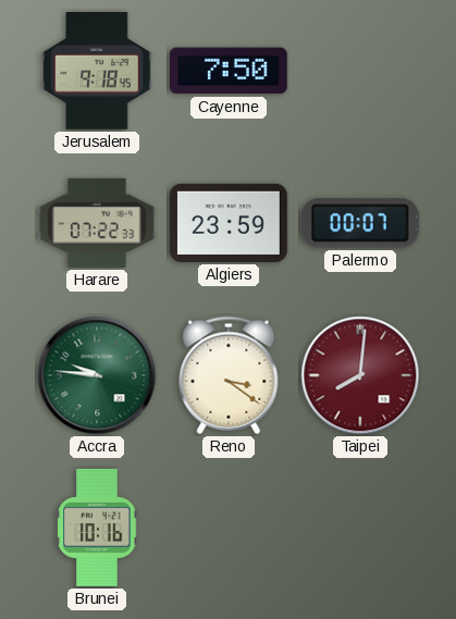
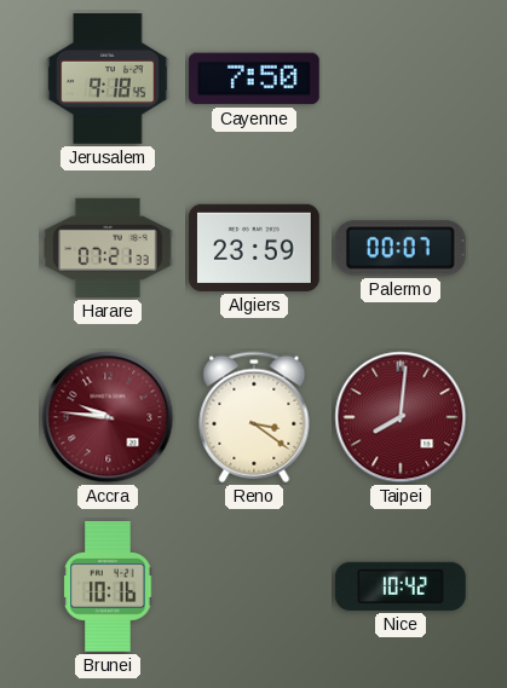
Harare: 07:22 -> 07:21
Accra dial: green -> burgundy
Nice: none -> 10:42
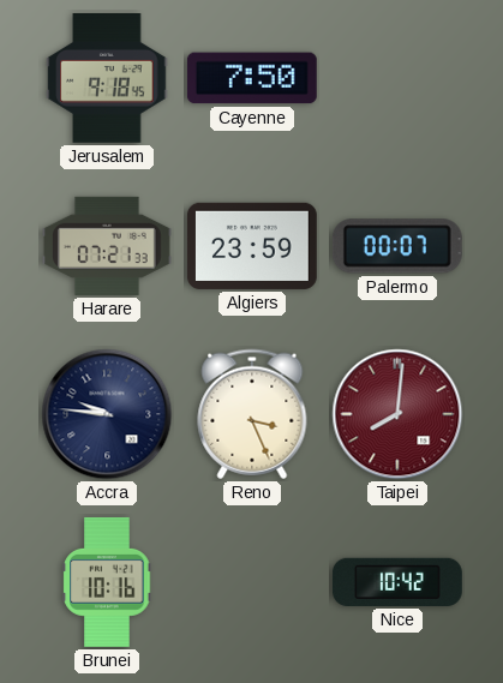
Accra dial: burgundy -> navy
Reno: 3:21 -> 3:26
